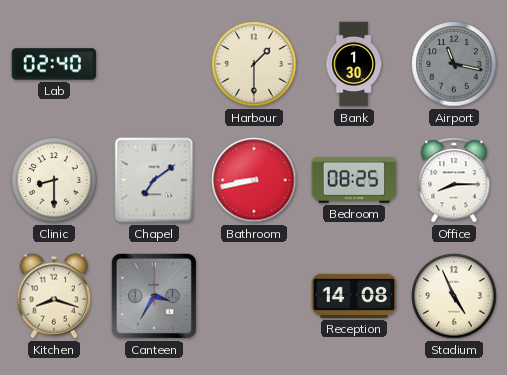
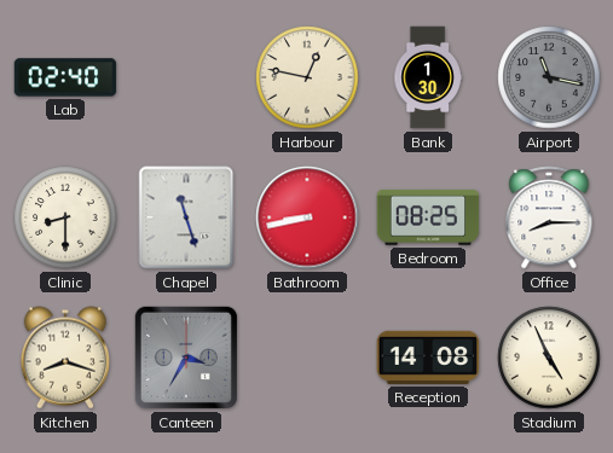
Harbour: 1:30 -> 12:47
Chapel: 7:09 -> 11:27
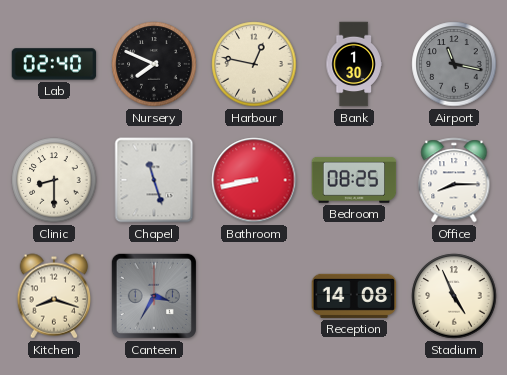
Nursery: none -> 7:49
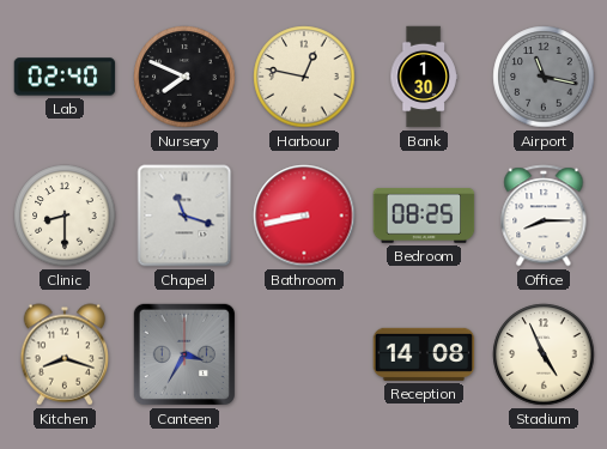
Chapel: 11:27 -> 11:18
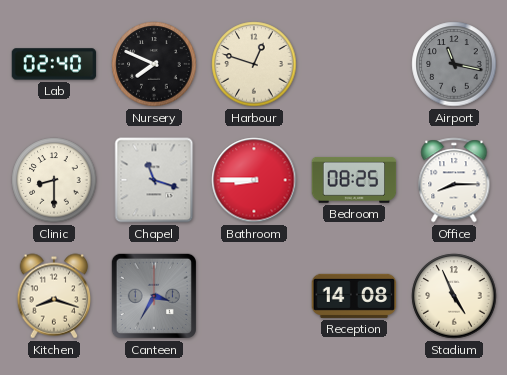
Harbour: 12:47 -> 12:48
Bank: 1:30 -> none
Bathroom: 8:43 -> 8:45
